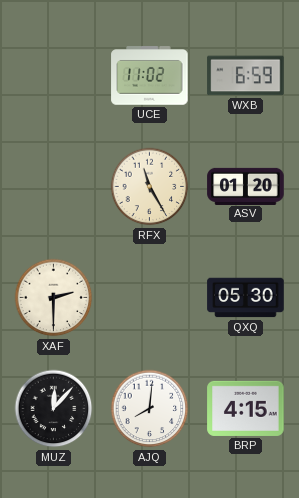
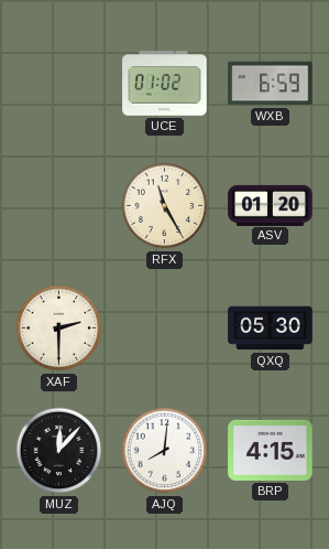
UCE: 11:02 -> 01:02
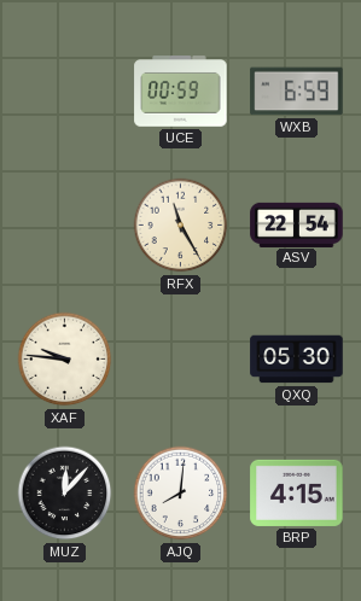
UCE: 01:02 -> 00:59
ASV: 01:20 -> 22:54
XAF: 2:30 -> 9:46
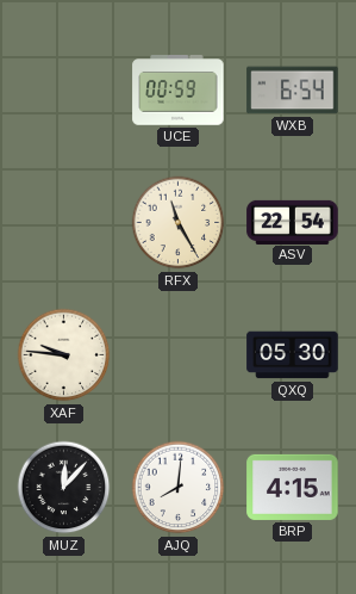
WXB: 6:59 -> 6:54
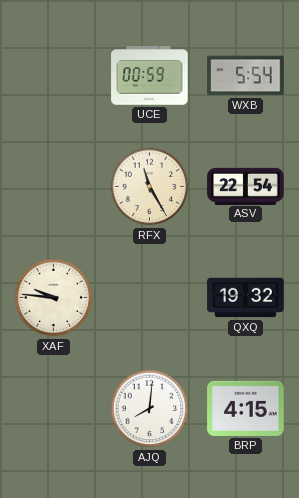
WXB: 6:54 -> 5:54
QXQ: 05:30 -> 19:32
MUZ: 12:07 -> none
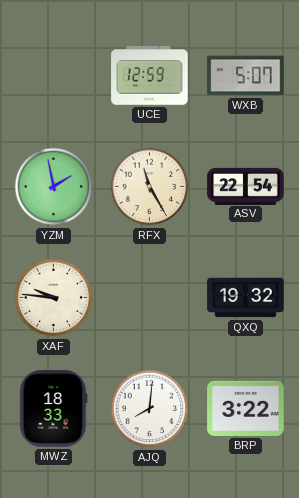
UCE: 00:59 -> 12:59
WXB: 5:54 -> 5:07
YZM: none -> 1:58
MWZ: none -> 18:33
BRP: 4:15 -> 3:22
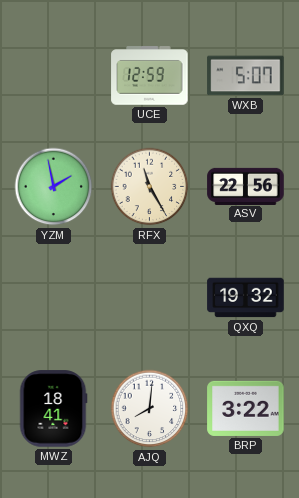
ASV: 22:54 -> 22:56
XAF: 9:46 -> none
MWZ: 18:33 -> 18:41
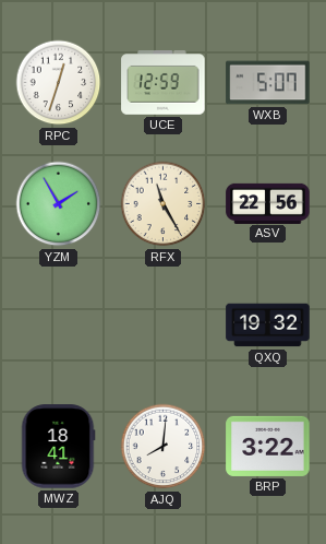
RPC: none -> 12:33
YZM: 1:58 -> 1:55
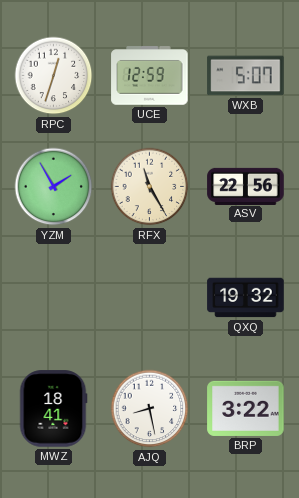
AJQ: 8:01 -> 8:28
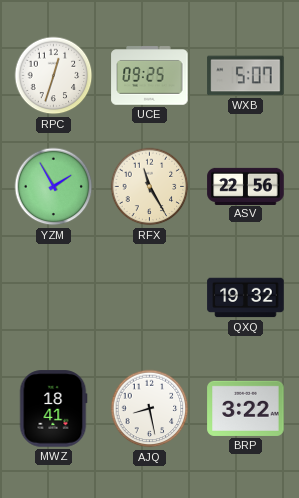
UCE: 12:59 -> 09:25
